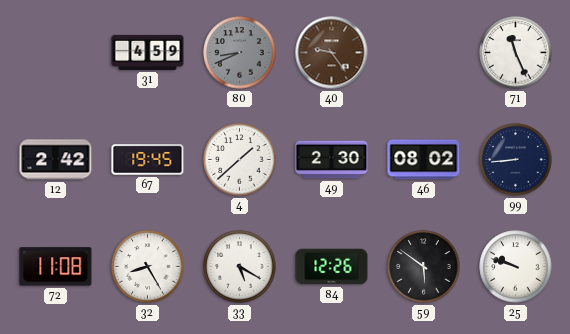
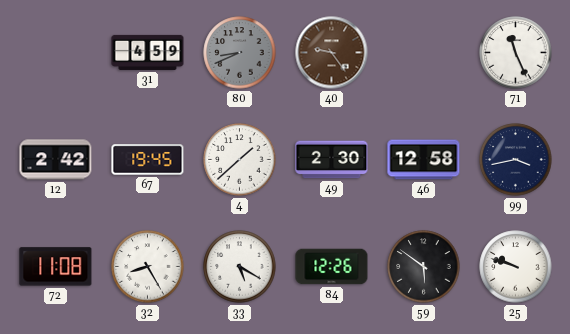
46: 08:02 -> 12:58
99: 8:44 -> 3:43
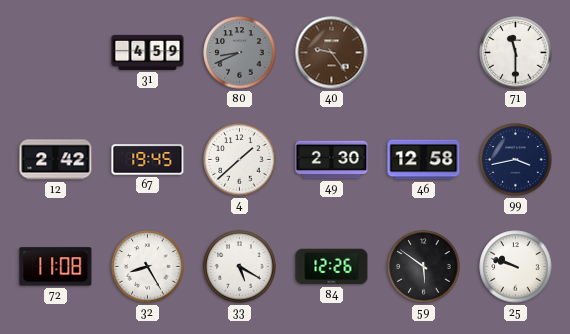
71: 11:26 -> 11:30
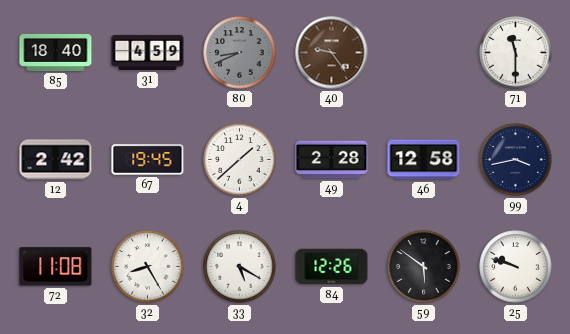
85: none -> 18:40
49: 2:30 -> 2:28
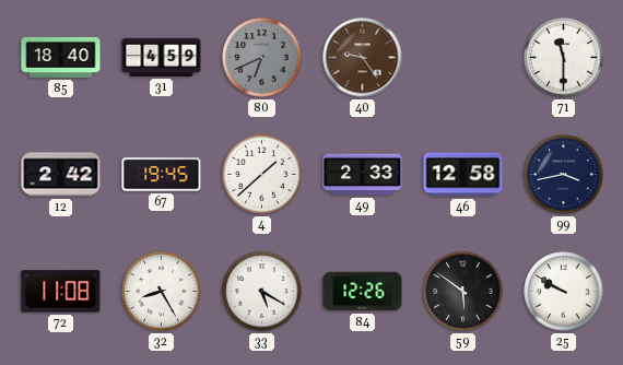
80: 8:41 -> 6:41
49: 2:28 -> 2:33
25: 9:48 -> 9:50
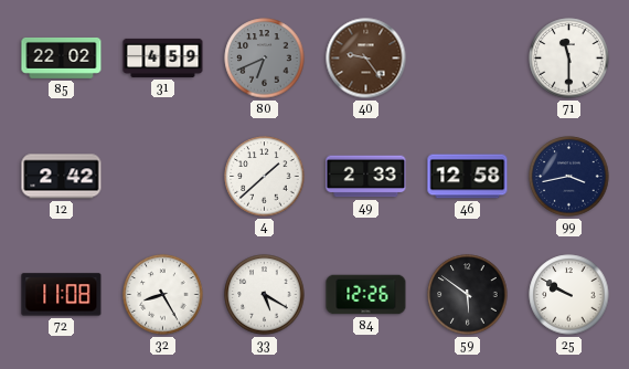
85: 18:40 -> 22:02
67: 19:45 -> none
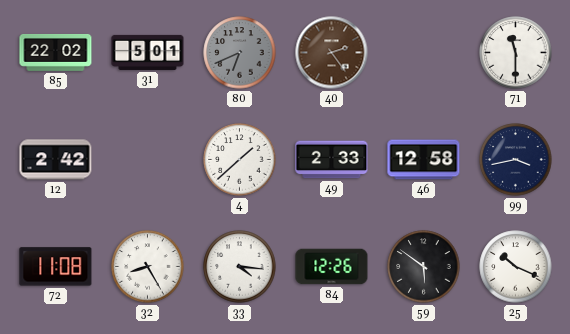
31: 4:59 -> 5:01
40: 9:24 -> 2:24
33: 5:20 -> 4:16
25: 9:50 -> 10:19
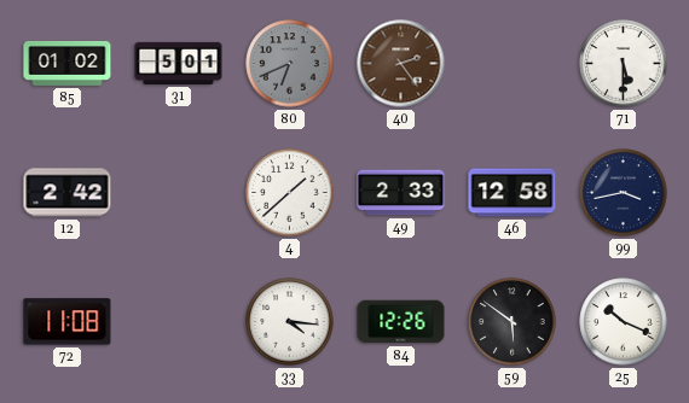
85: 22:02 -> 01:02
71: 11:30 -> 5:30
32: 8:25 -> none
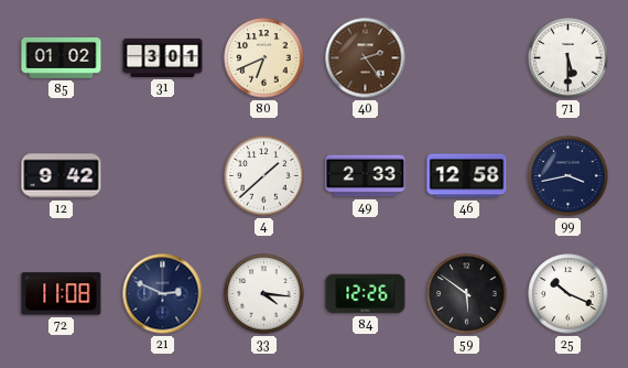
31: 5:01 -> 3:01
80 dial: grey -> cream
12: 2:42 -> 9:42
21: none -> 2:49
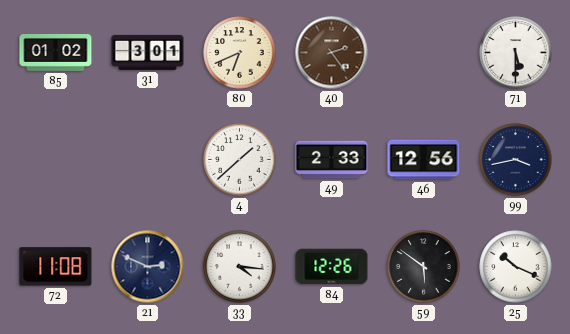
12: 9:42 -> none
46: 12:58 -> 12:56
